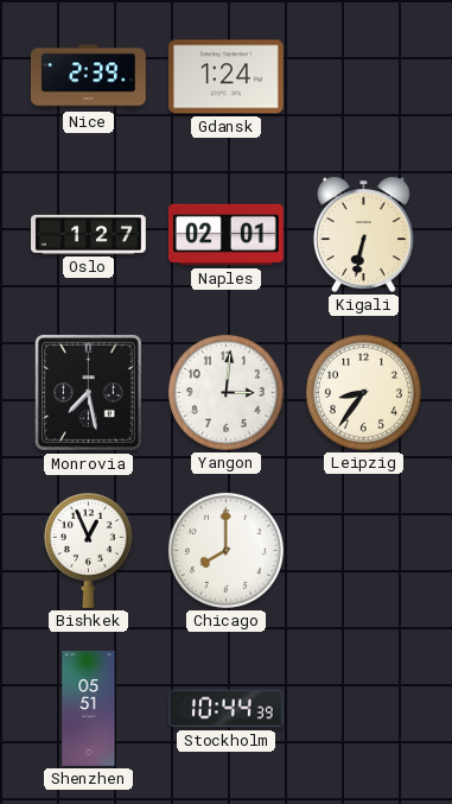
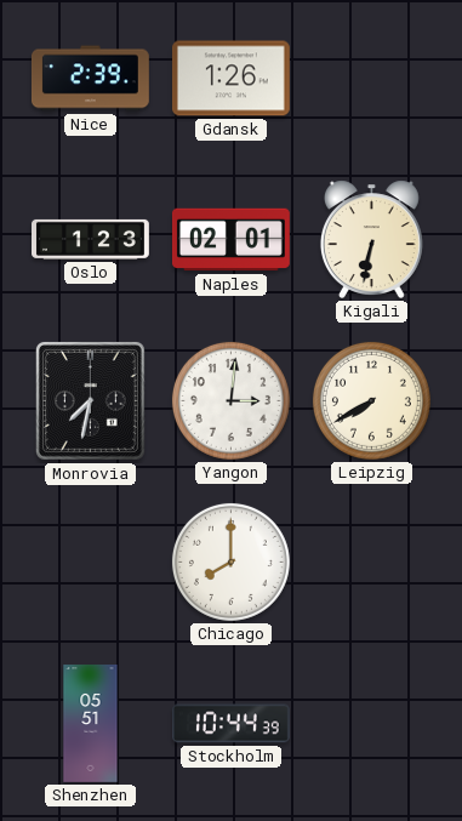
Gdansk: 1:24 -> 1:26
Oslo: 1:27 -> 1:23
Monrovia: 7:28 -> 7:32
Leipzig: 8:36 -> 7:40
Bishkek: 12:56 -> none
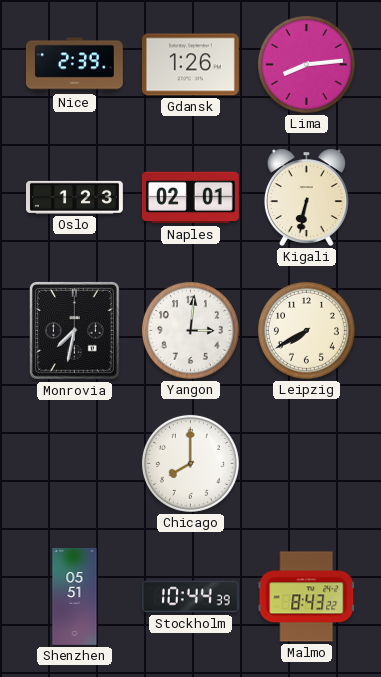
Lima: none -> 8:14
Malmo: none -> 8:43
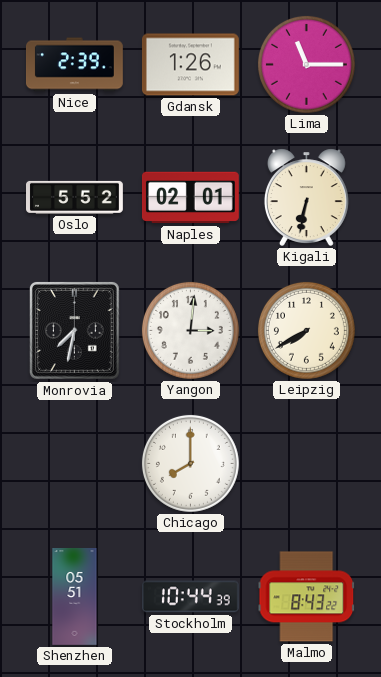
Lima: 8:14 -> 11:15
Oslo: 1:23 -> 5:52
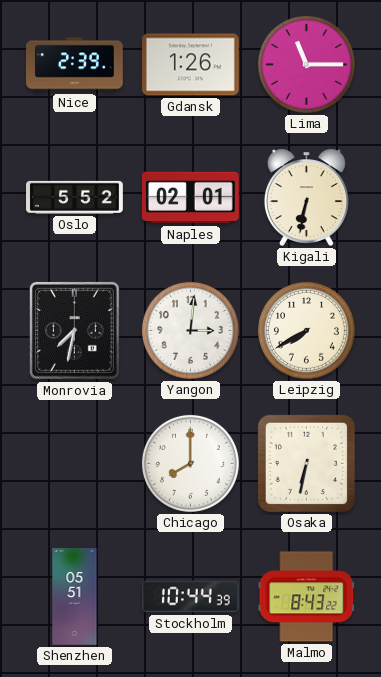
Osaka: none -> 6:32
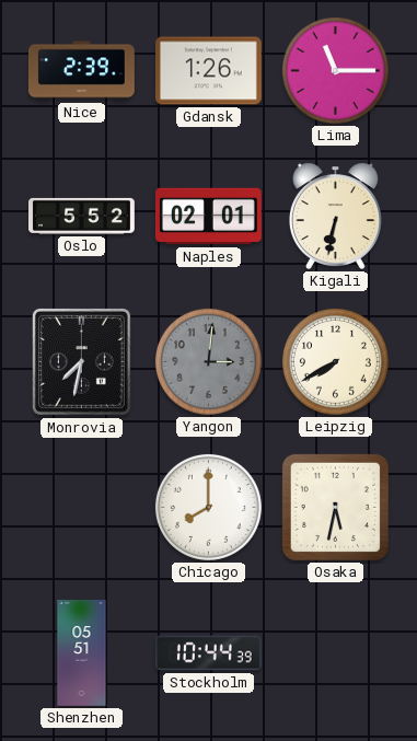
Yangon dial: white -> grey
Osaka: 6:32 -> 5:32
Malmo: 8:43 -> none
